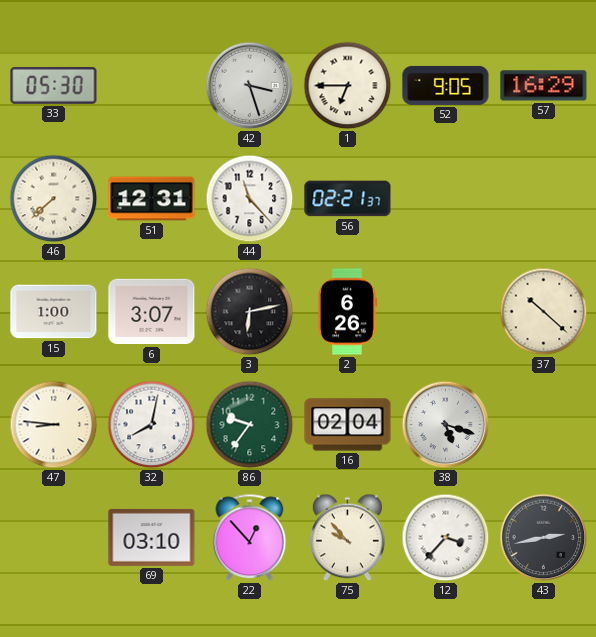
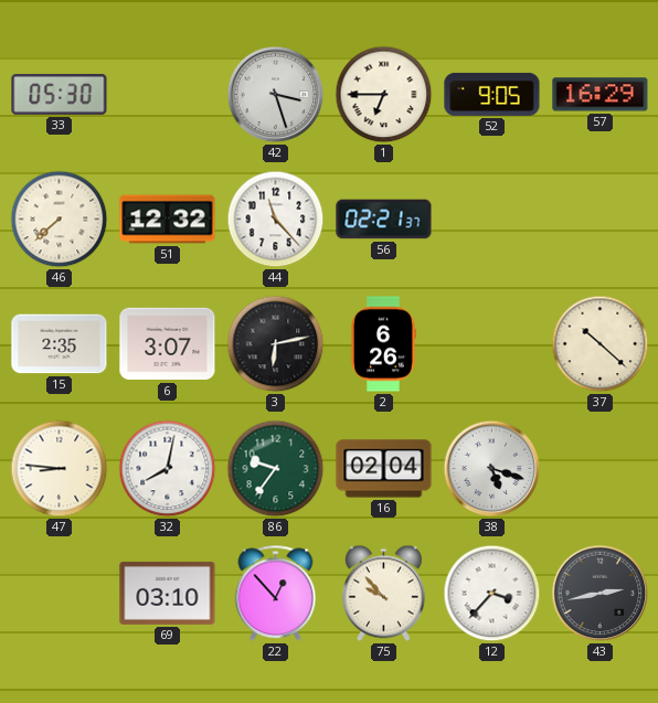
51: 12:31 -> 12:32
15: 1:00 -> 2:35
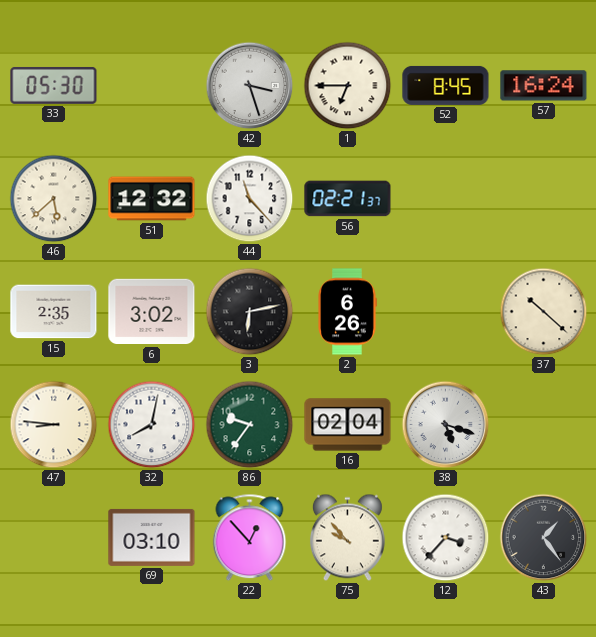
52: 9:05 -> 8:45
57: 16:29 -> 16:24
46: 7:38 -> 5:38
6: 3:07 -> 3:02
43: 2:43 -> 1:24
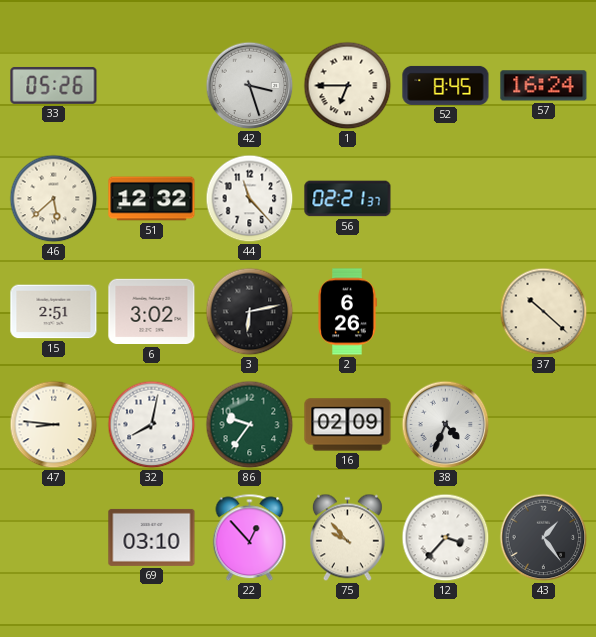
33: 05:30 -> 05:26
15: 2:35 -> 2:51
16: 02:04 -> 02:09
38: 5:18 -> 4:34
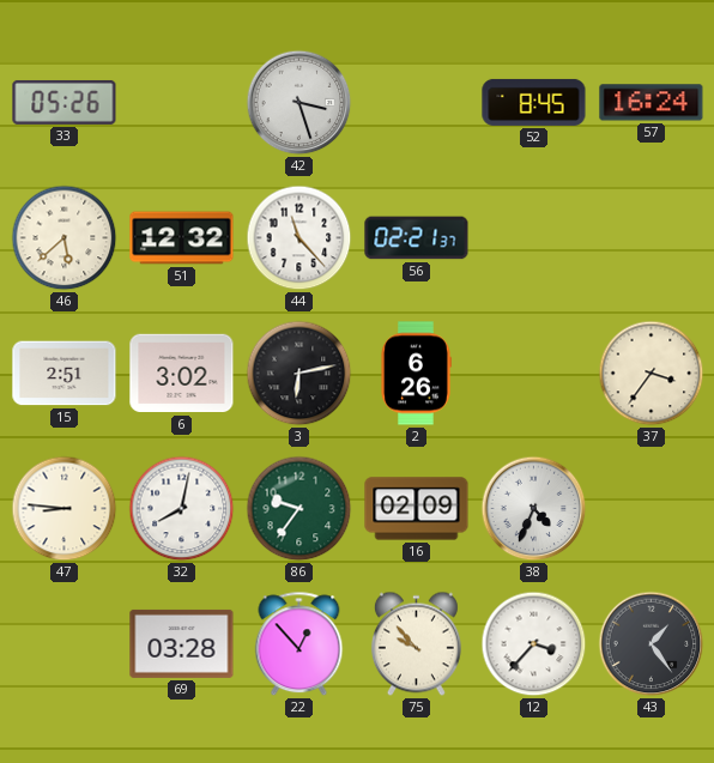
1: 6:45 -> none
37: 10:22 -> 3:36
69: 03:10 -> 03:28
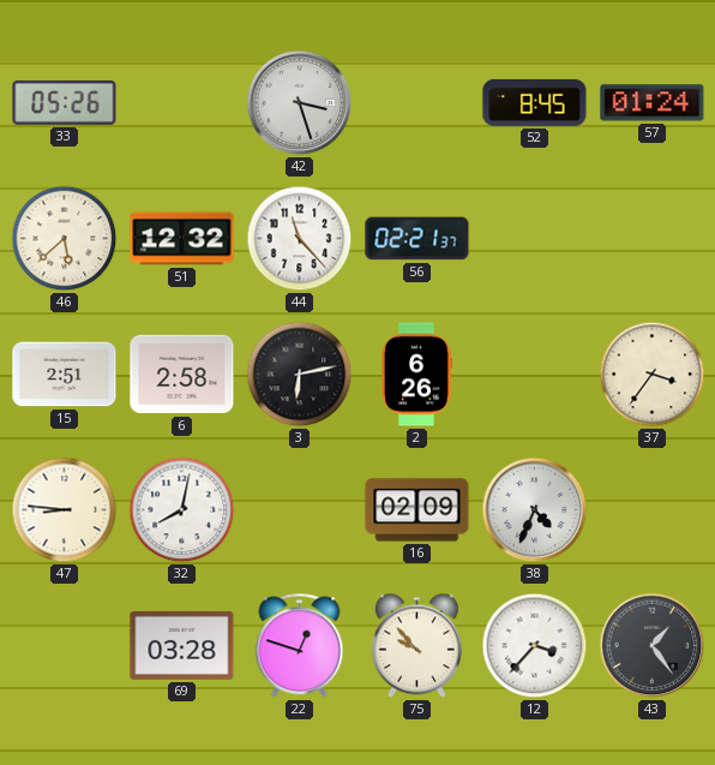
57: 16:24 -> 01:24
6: 3:02 -> 2:58
86: 9:36 -> none
22: 12:53 -> 12:48
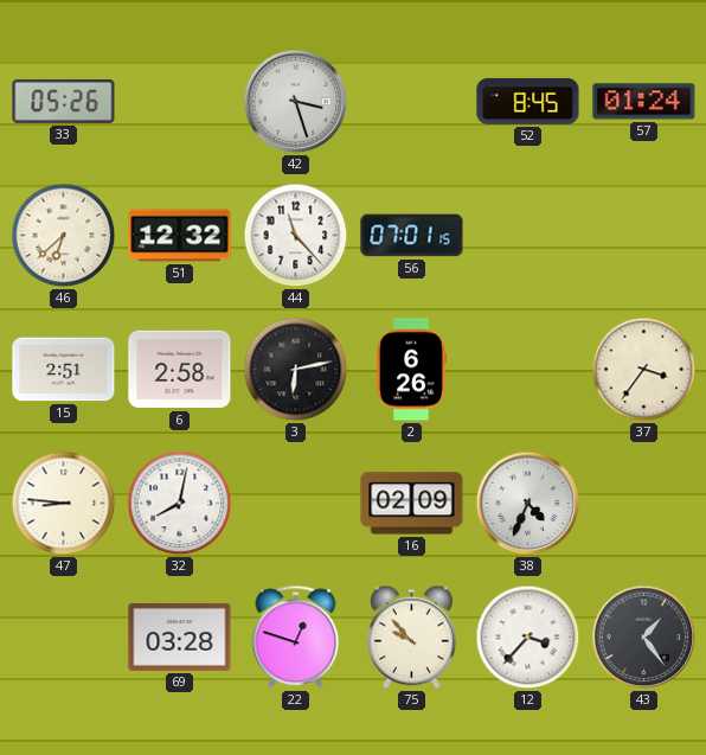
46: 5:38 -> 6:38
56: 02:21 -> 07:01
